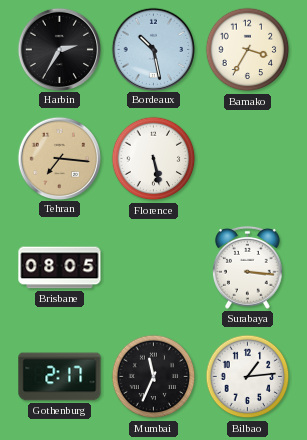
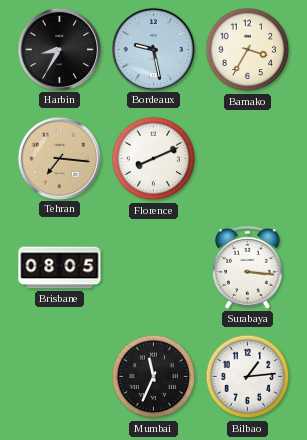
Harbin: 2:35 -> 8:35
Bordeaux: 10:28 -> 9:28
Florence: 5:28 -> 8:11
Gothenburg: 2:17 -> none
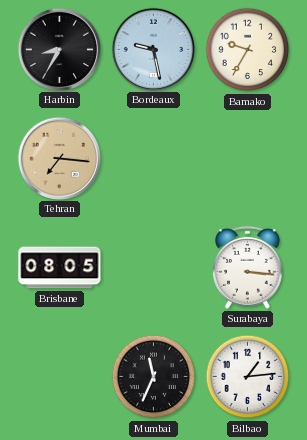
Bamako: 3:35 -> 9:35
Florence: 8:11 -> none
